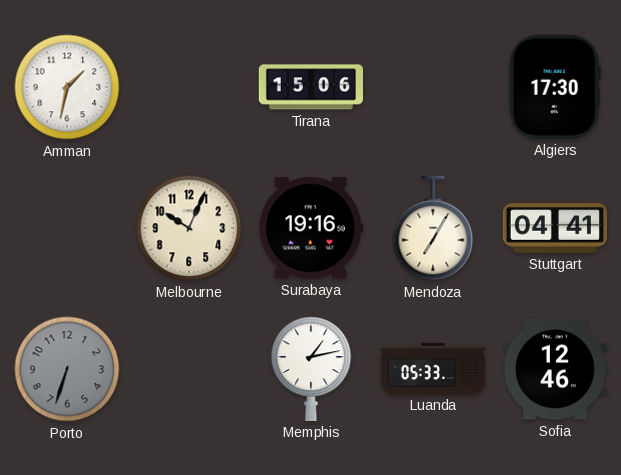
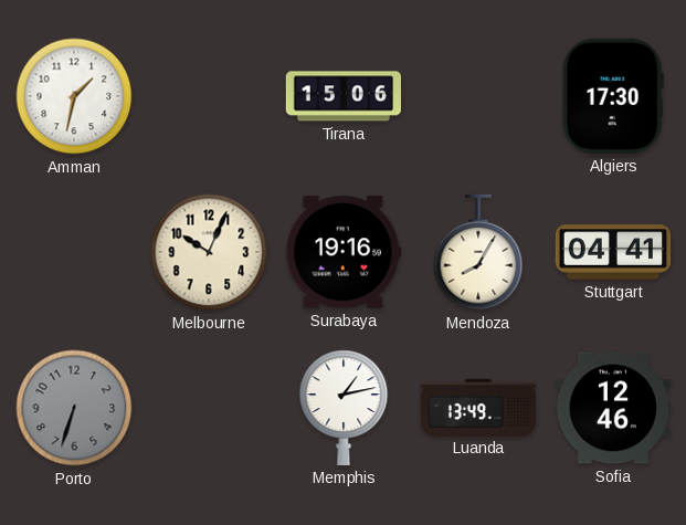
Mendoza: 7:05 -> 8:05
Luanda: 05:33 -> 13:49
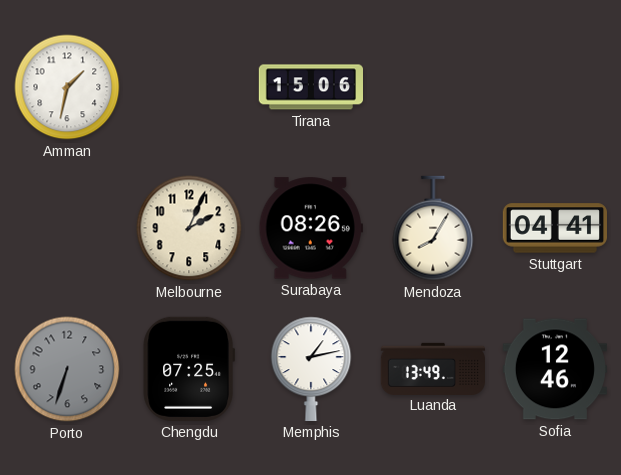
Algiers: 17:30 -> none
Melbourne: 10:04 -> 2:04
Surabaya: 19:16 -> 08:26
Chengdu: none -> 07:25
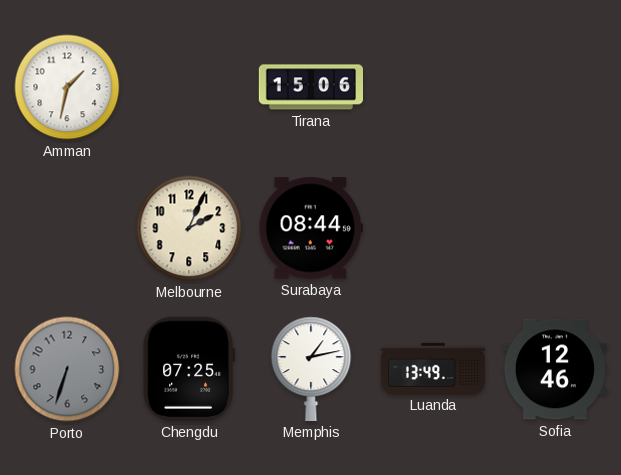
Surabaya: 08:26 -> 08:44
Mendoza: 8:05 -> none
Stuttgart: 04:41 -> none
